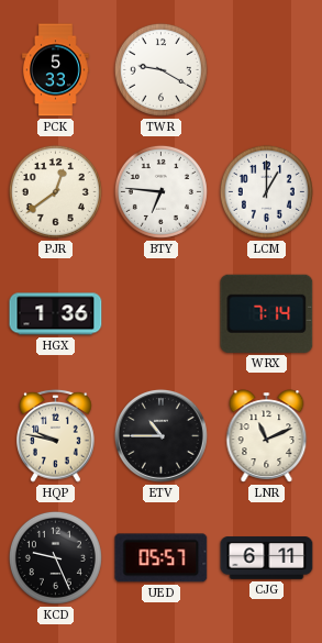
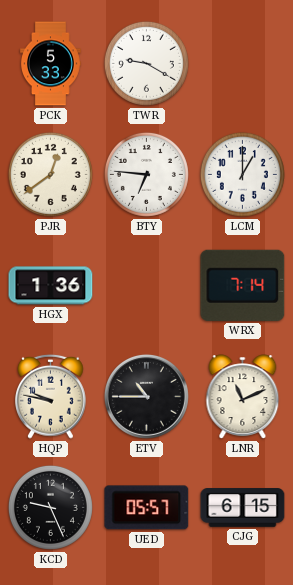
CJG: 6:11 -> 6:15
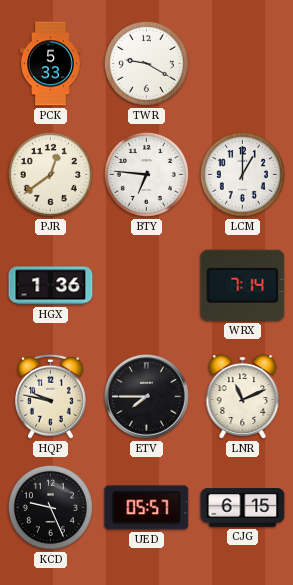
ETV: 10:45 -> 7:45
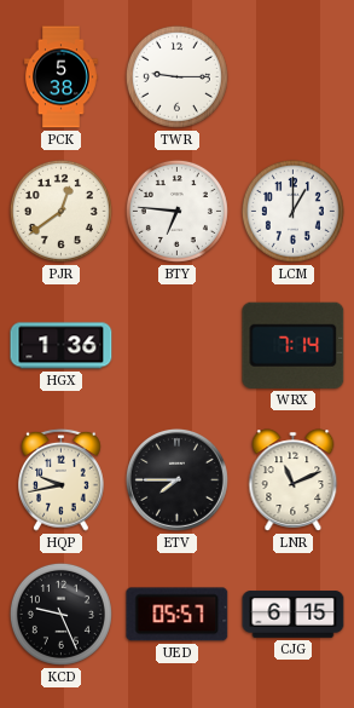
PCK: 5:33 -> 5:38
TWR: 9:20 -> 9:15
HQP: 9:47 -> 9:43
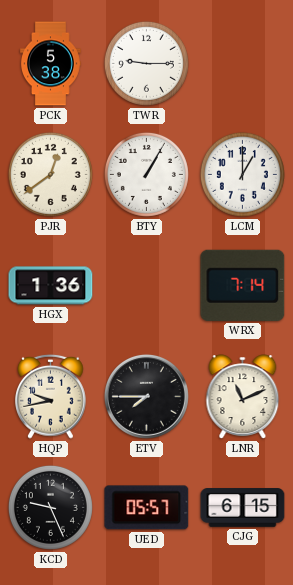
BTY: 6:46 -> 1:05
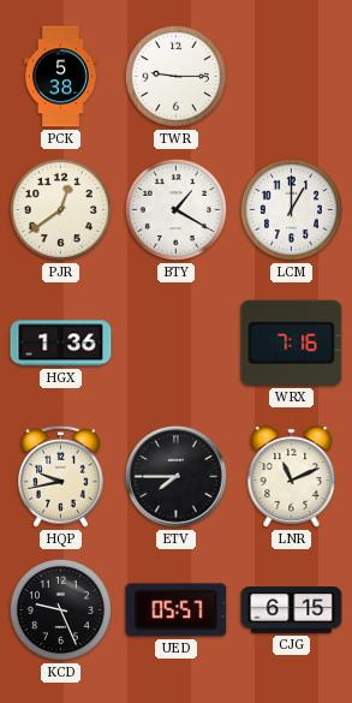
BTY: 1:05 -> 1:20
WRX: 7:14 -> 7:16
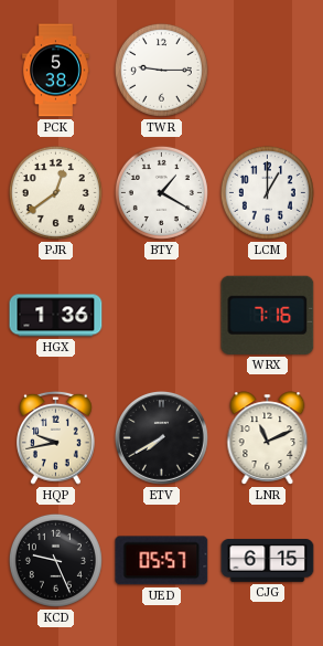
ETV: 7:45 -> 7:40
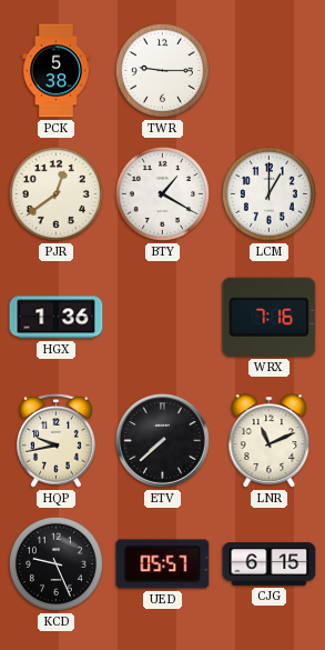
ETV: 7:40 -> 7:38
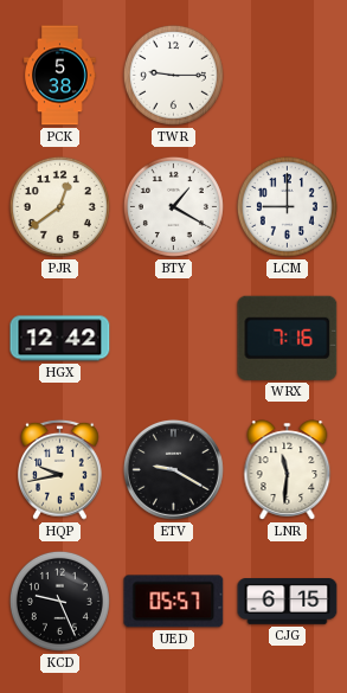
LCM: 1:00 -> 9:00
HGX: 1:36 -> 12:42
ETV: 7:38 -> 9:20
LNR: 11:11 -> 11:31
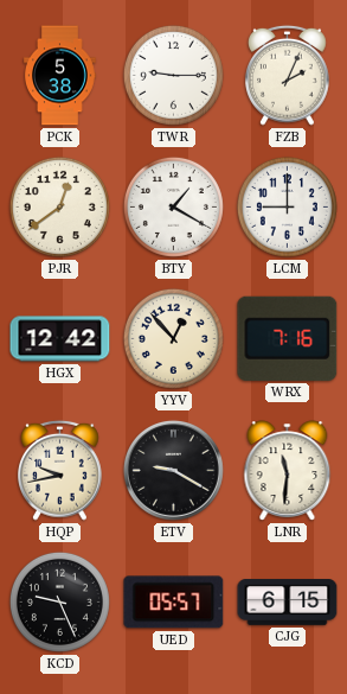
FZB: none -> 2:04
YYV: none -> 12:53
